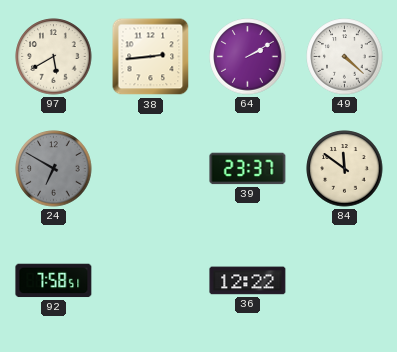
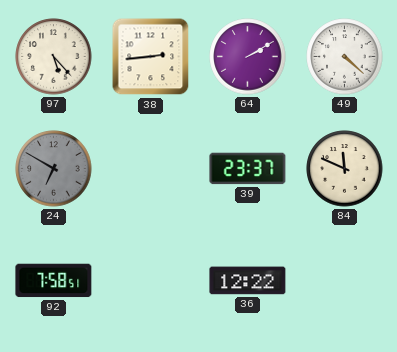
97: 5:40 -> 5:23
84: 11:51 -> 11:49
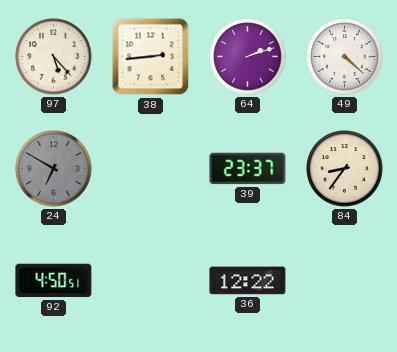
64: 2:10 -> 2:12
84: 11:49 -> 8:36
92: 7:58 -> 4:50
